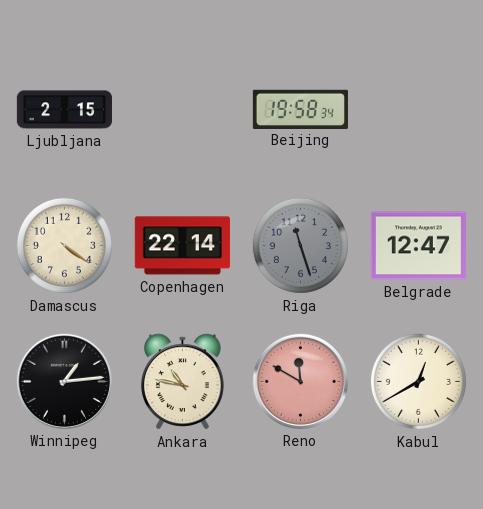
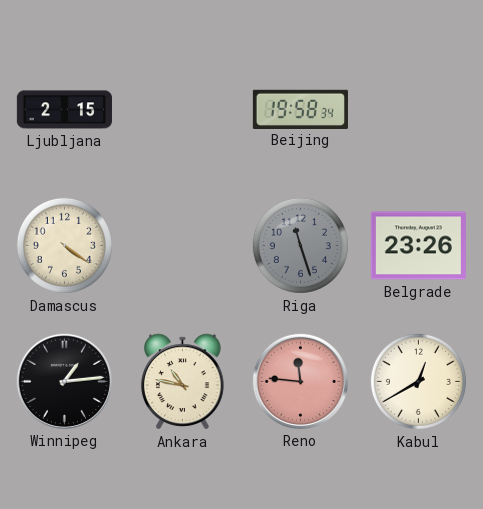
Copenhagen: 22:14 -> none
Belgrade: 12:47 -> 23:26
Reno: 11:50 -> 11:46
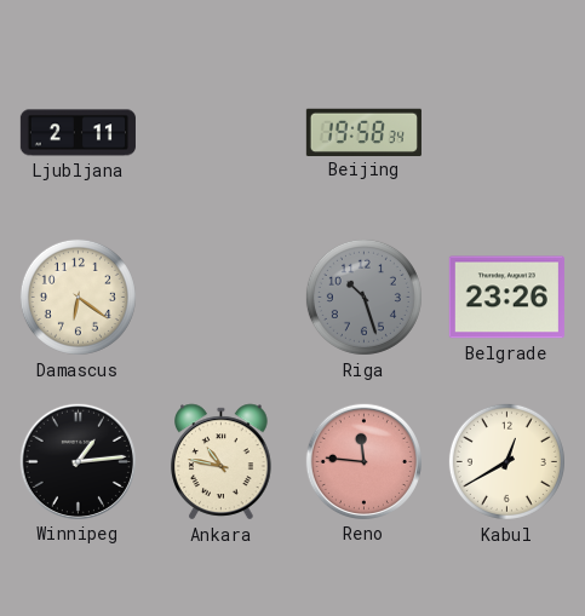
Ljubljana: 2:15 -> 2:11
Damascus: 4:21 -> 6:21
Riga: 11:27 -> 10:27
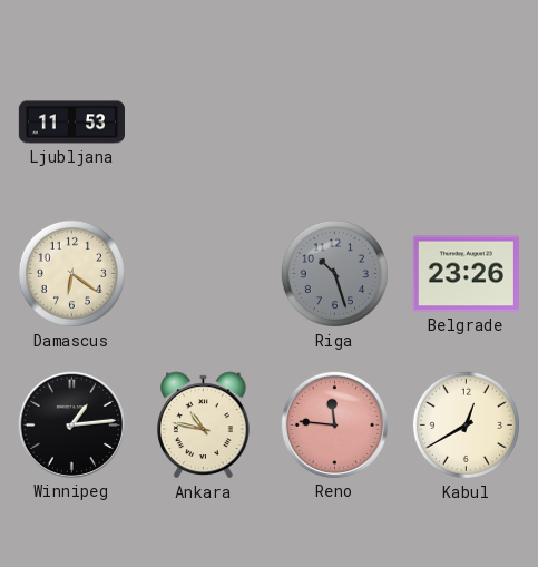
Ljubljana: 2:11 -> 11:53
Beijing: 19:58 -> none
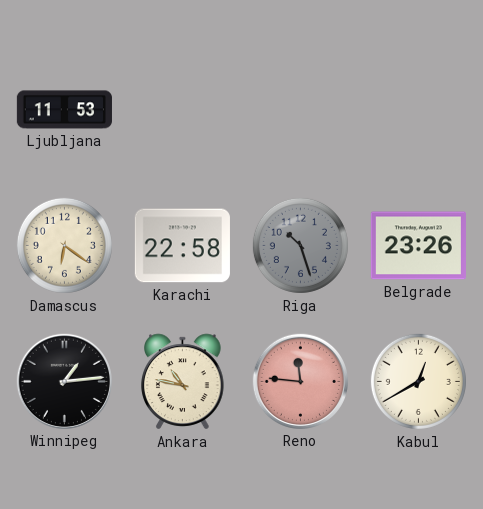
Karachi: none -> 22:58
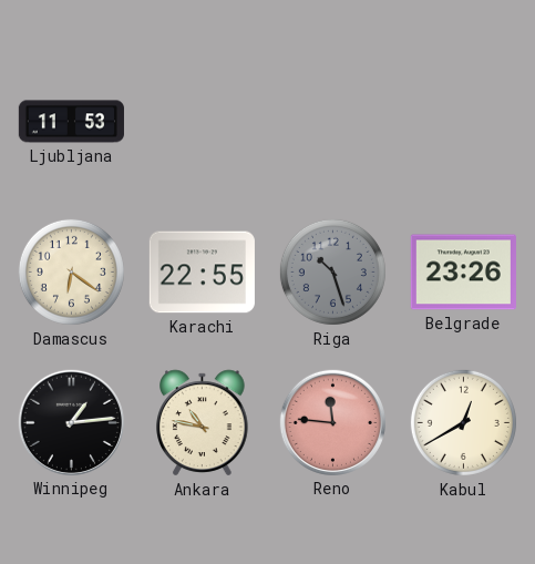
Karachi: 22:58 -> 22:55
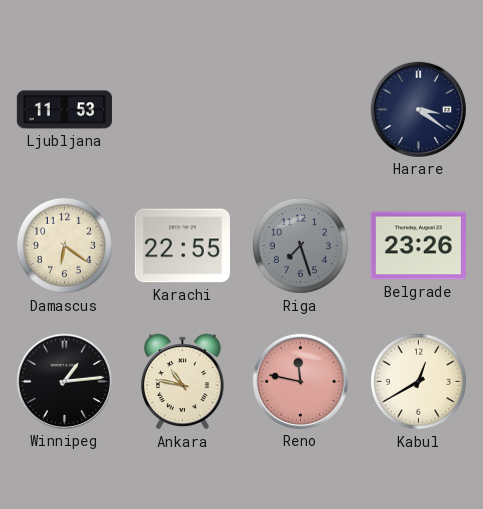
Harare: none -> 3:21
Riga: 10:27 -> 7:27
Reno: 11:46 -> 11:47
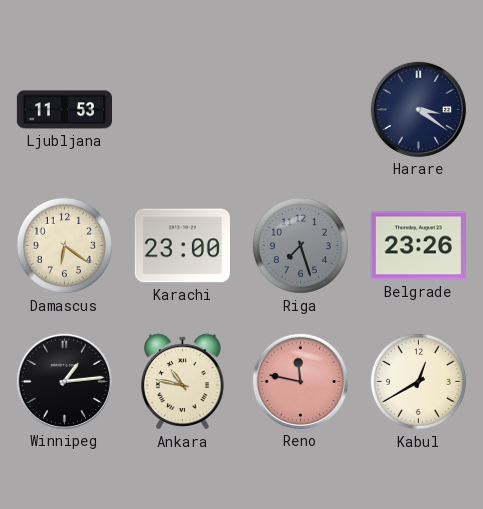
Karachi: 22:55 -> 23:00
